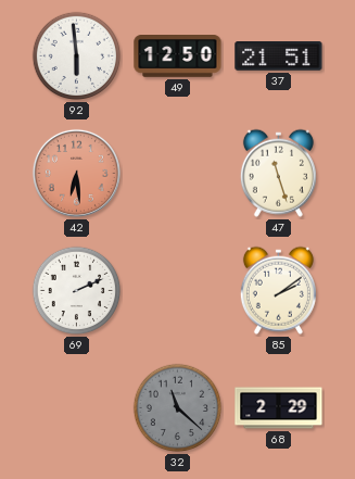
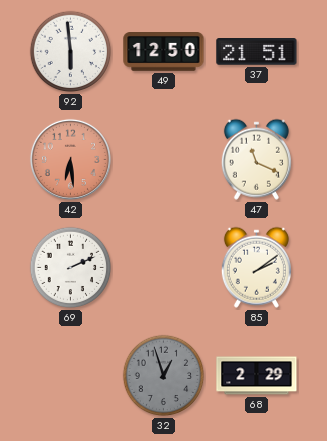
47: 11:27 -> 11:19
32: 11:22 -> 12:57
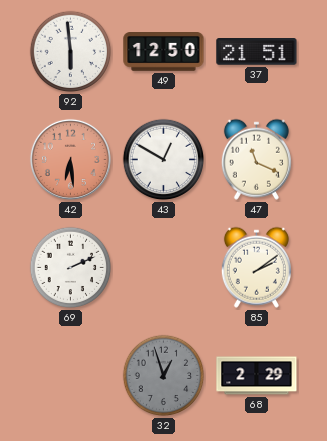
43: none -> 12:50
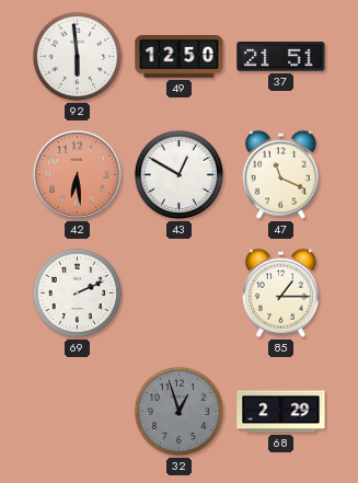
85: 2:09 -> 1:15
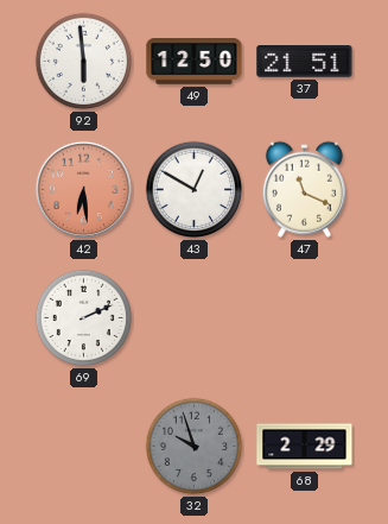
85: 1:15 -> none
32: 12:57 -> 9:57
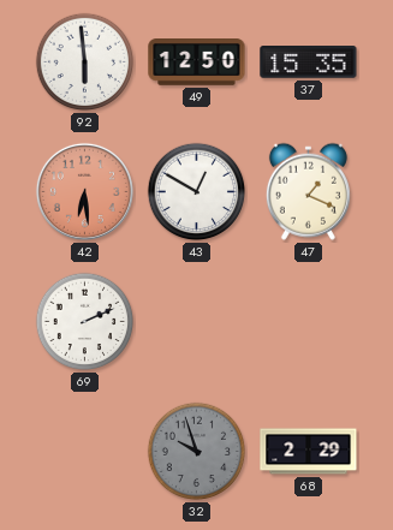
37: 21:51 -> 15:35
47: 11:19 -> 1:19
